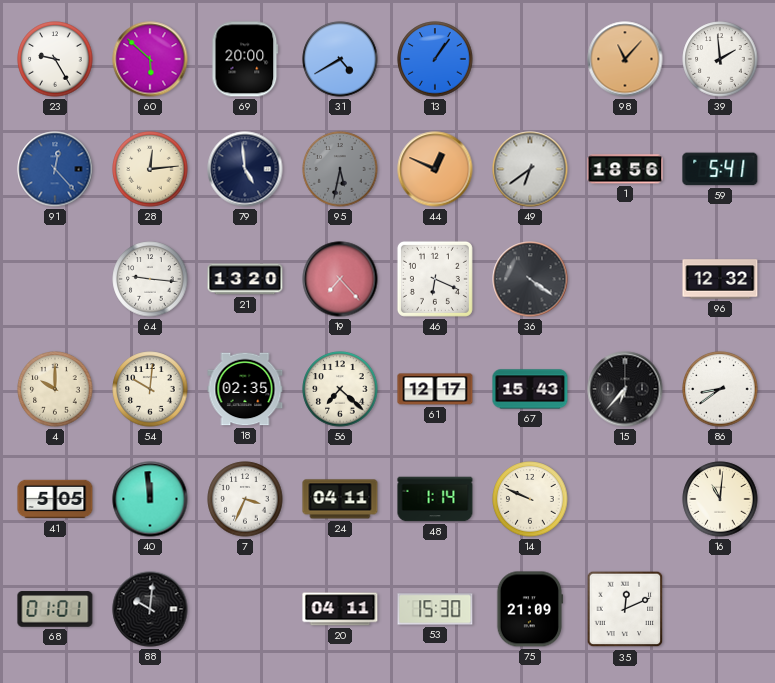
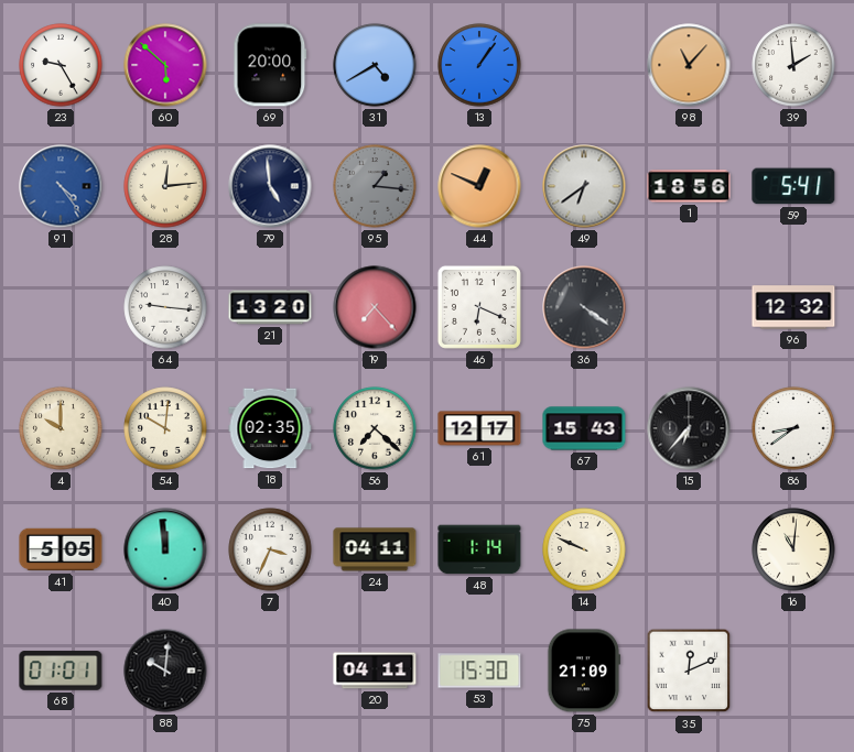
91: 12:23 -> 4:24
95: 5:32 -> 1:16
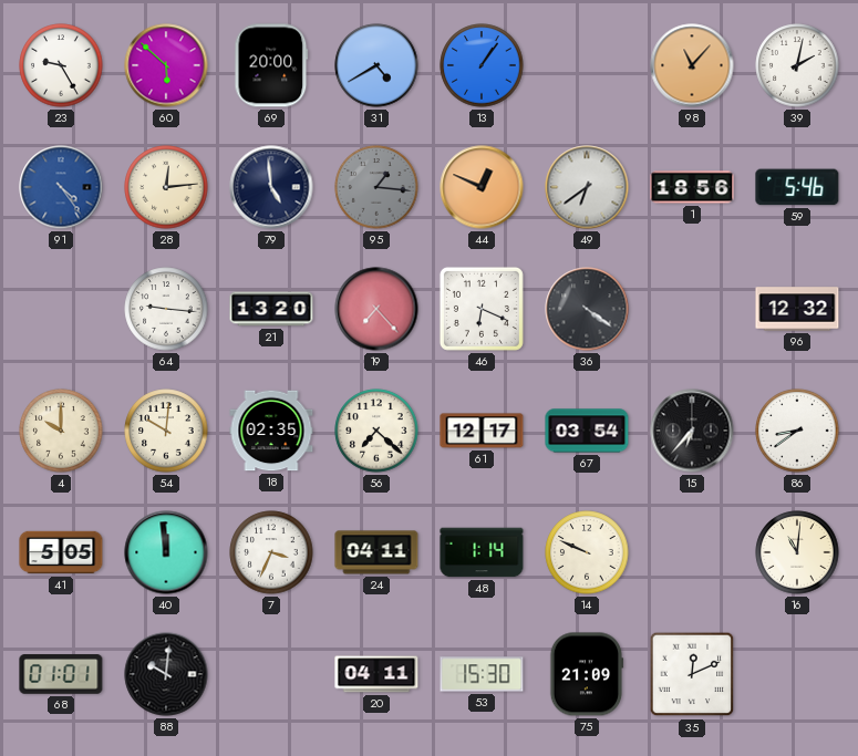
39: 1:59 -> 2:02
59: 5:41 -> 5:46
67: 15:43 -> 03:54
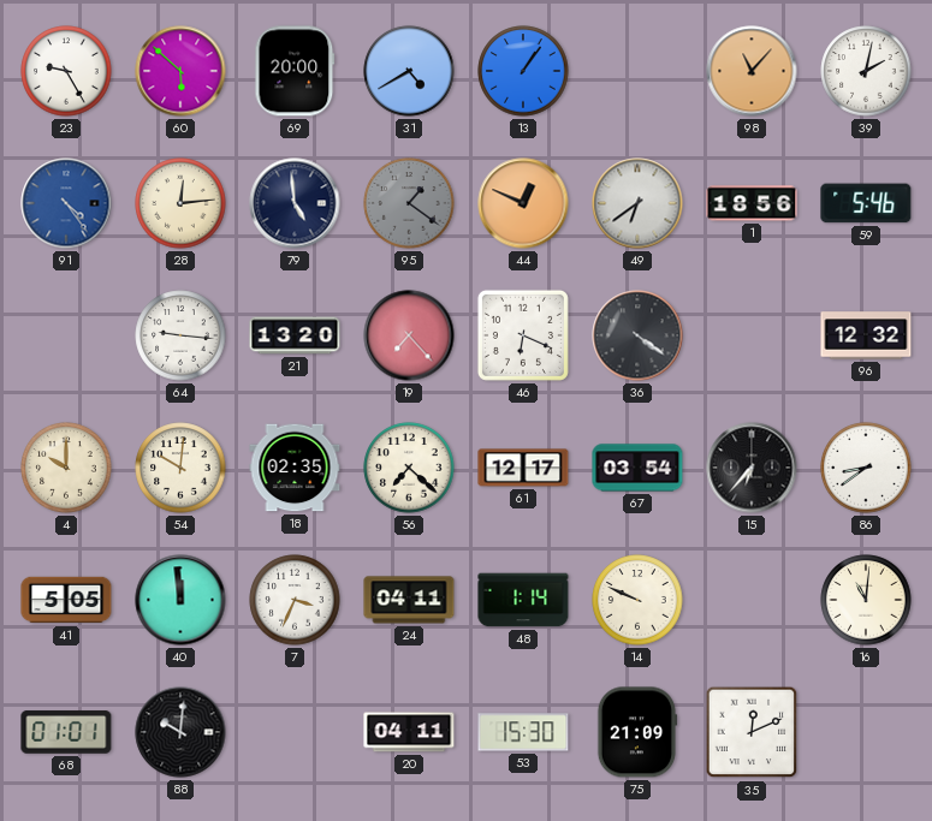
95: 1:16 -> 1:21
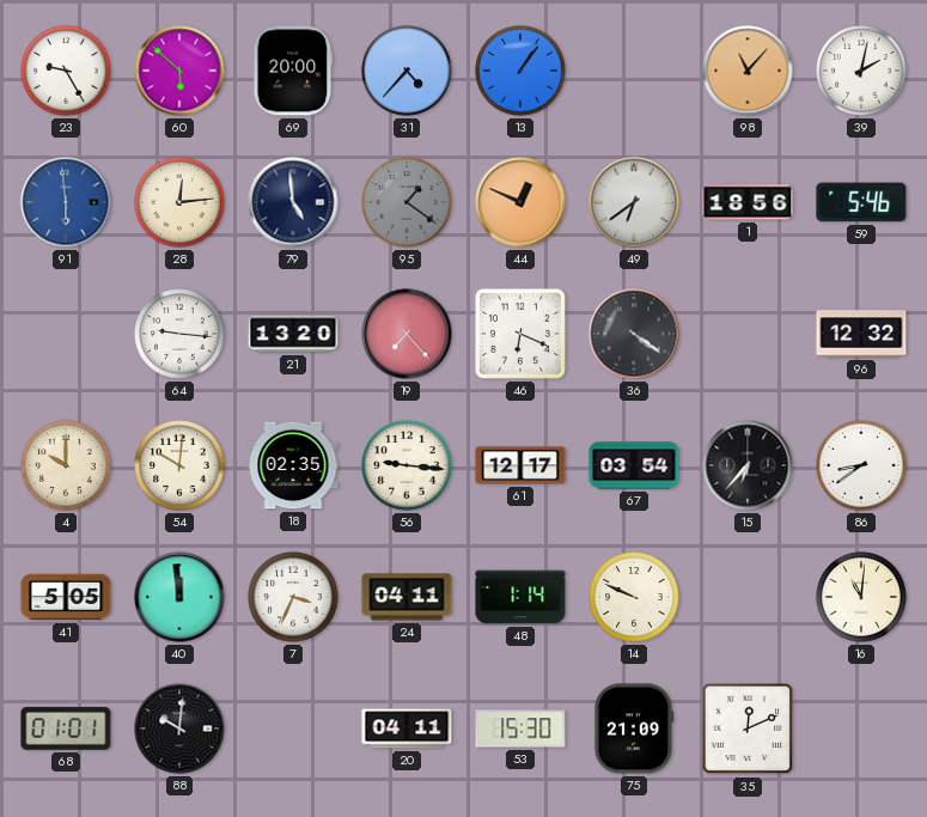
31: 4:40 -> 4:37
91: 4:24 -> 5:59
56: 7:22 -> 9:16
